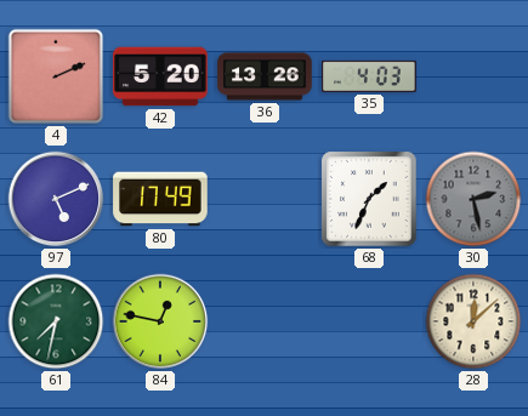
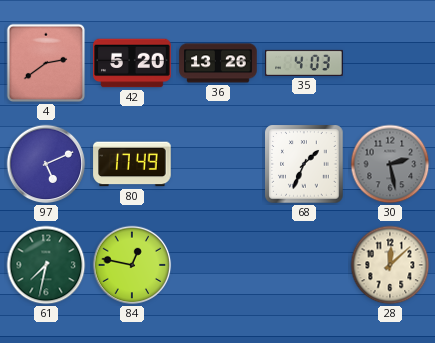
4: 2:11 -> 2:39
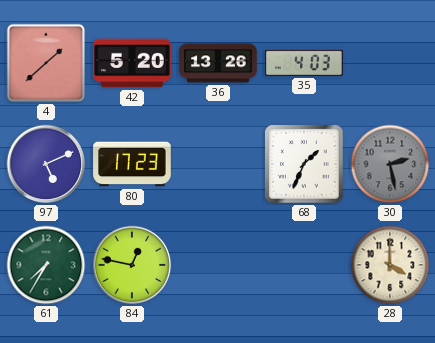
4: 2:39 -> 1:38
80: 17:49 -> 17:23
61: 7:32 -> 7:35
28: 12:08 -> 4:00
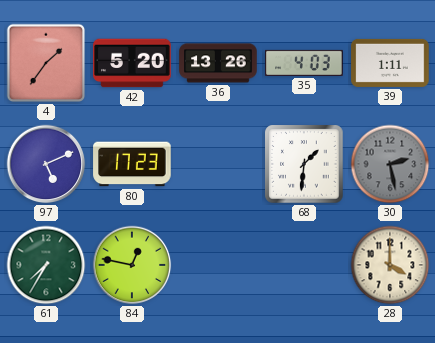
4: 1:38 -> 1:36
39: none -> 1:11
68: 1:34 -> 1:31
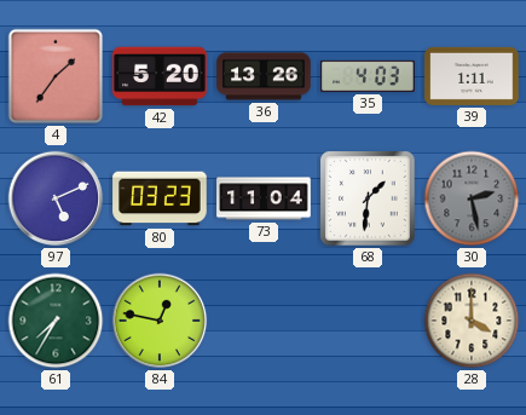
80: 17:23 -> 03:23
73: none -> 11:04
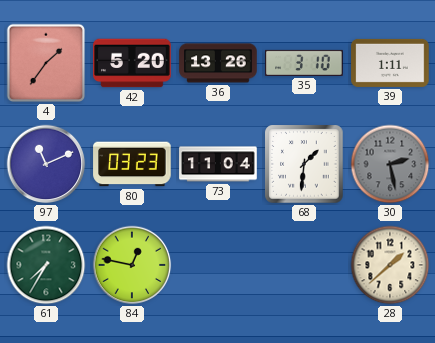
35: 4:03 -> 3:10
97: 5:11 -> 11:11
28: 4:00 -> 1:38
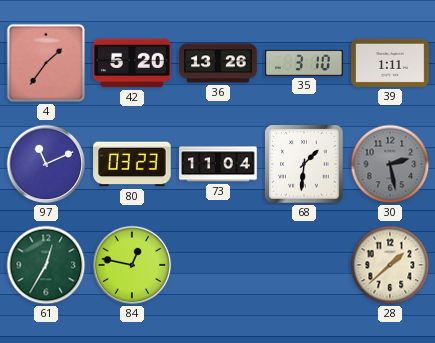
61: 7:35 -> 12:35
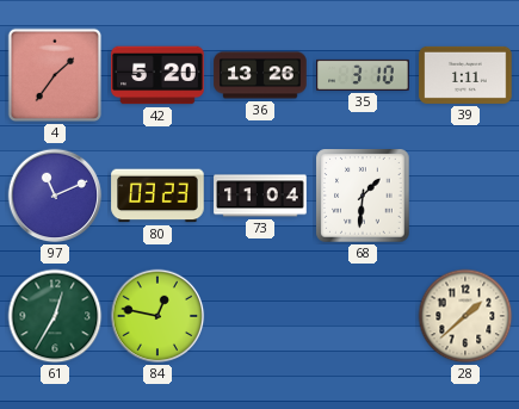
30: 2:28 -> none
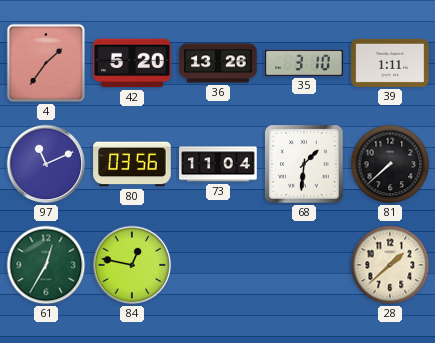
80: 03:23 -> 03:56
81: none -> 7:38
